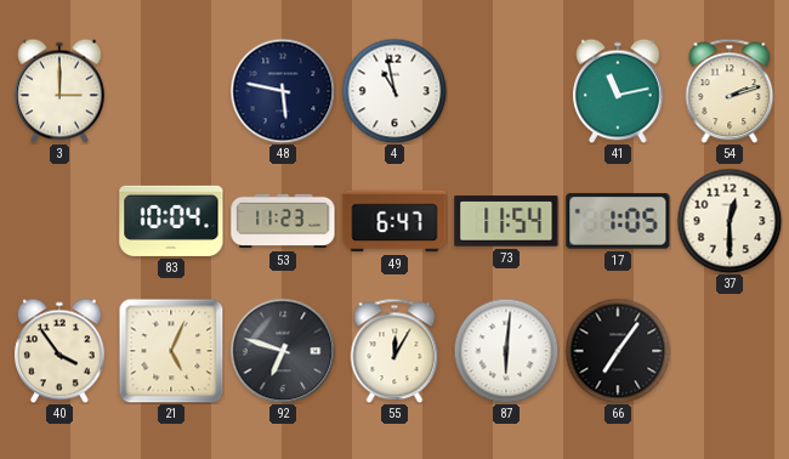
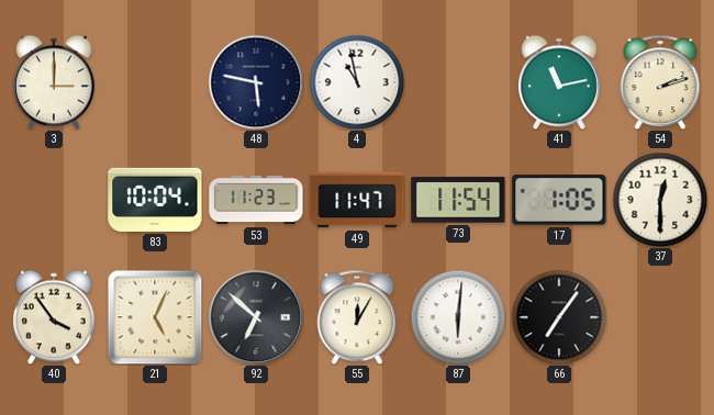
49: 6:47 -> 11:47
92: 6:48 -> 6:52
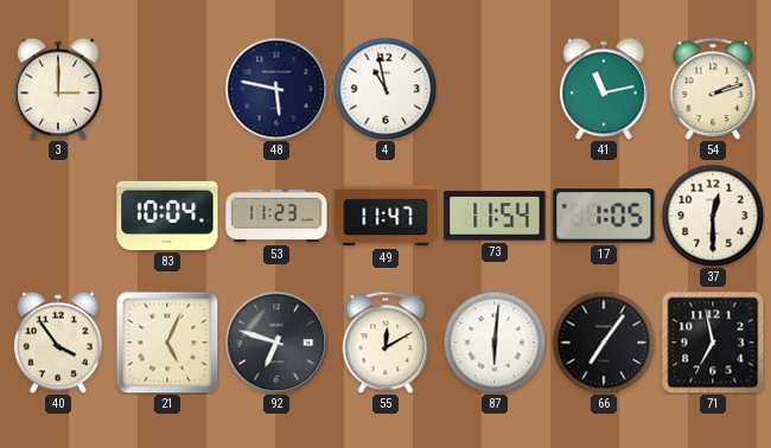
92: 6:52 -> 6:48
55: 12:05 -> 12:10
71: none -> 6:58
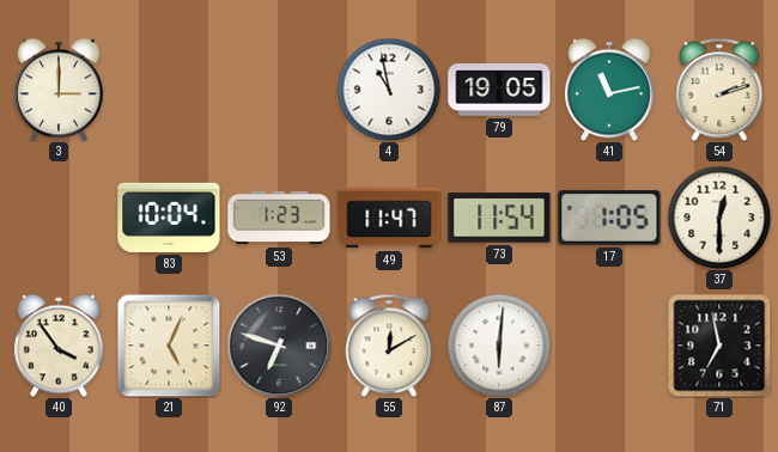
48: 5:47 -> none
79: none -> 19:05
53: 11:23 -> 1:23
66: 7:06 -> none
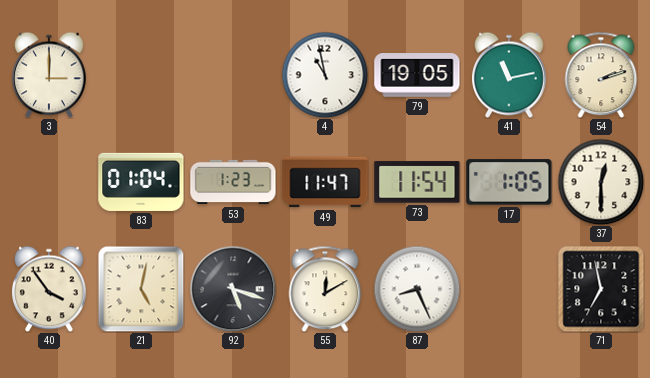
83: 10:04 -> 01:04
21: 5:04 -> 5:02
92: 6:48 -> 5:18
87: 6:01 -> 8:26
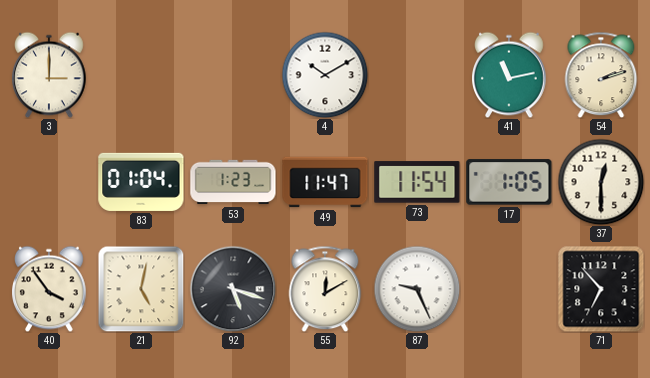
4: 10:58 -> 10:10
79: 19:05 -> none
87: 8:26 -> 9:26
71: 6:58 -> 6:53
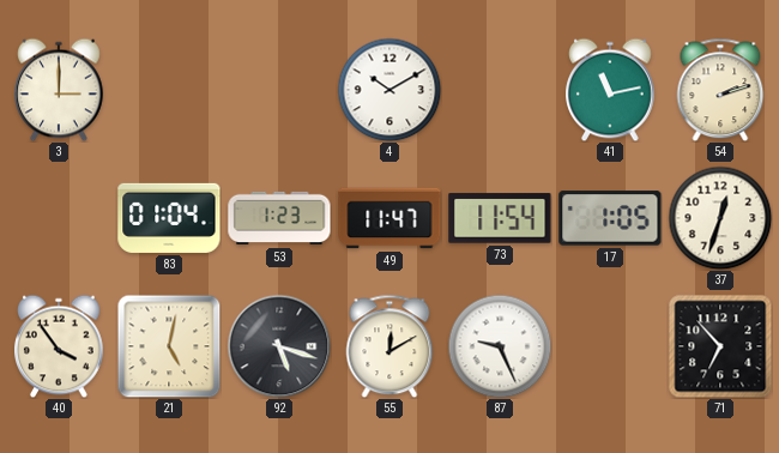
37: 12:30 -> 12:33
